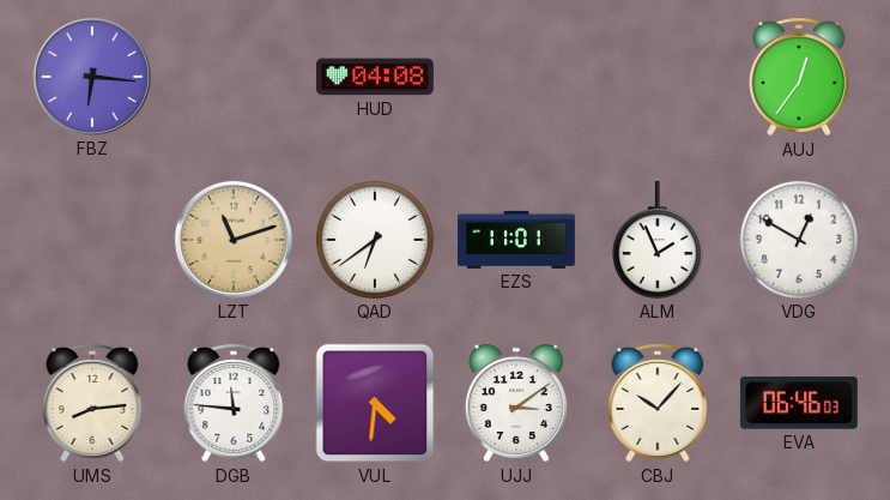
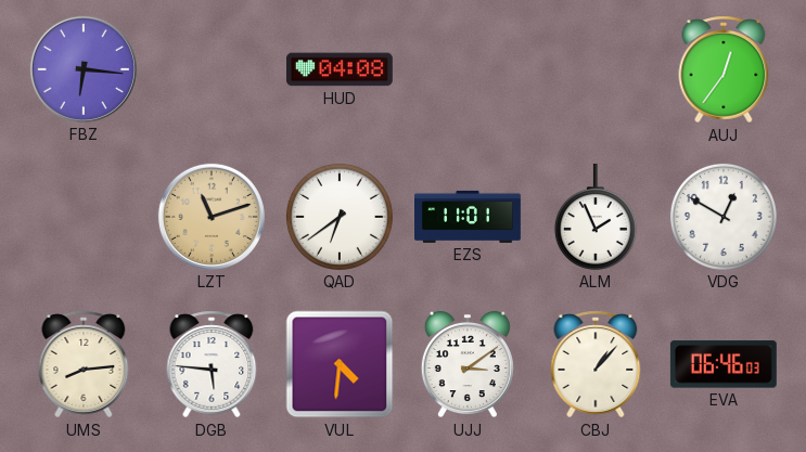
DGB: 11:46 -> 5:46
CBJ: 10:07 -> 1:07
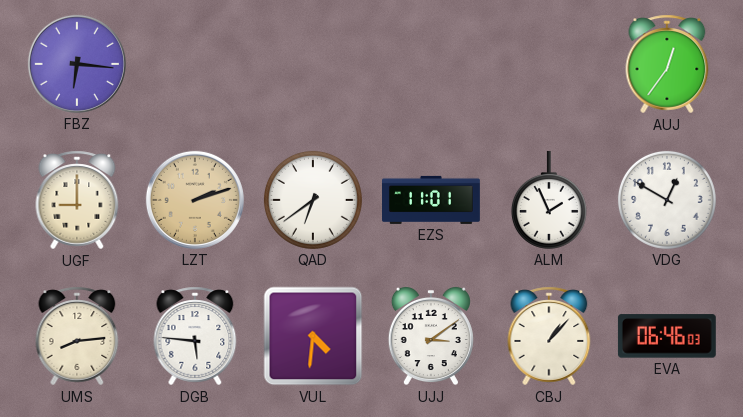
HUD: 04:08 -> none
UGF: none -> 9:00
LZT: 11:12 -> 2:12
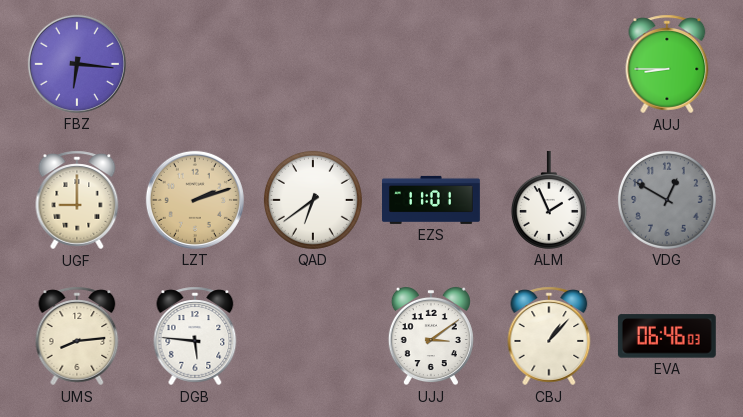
AUJ: 12:36 -> 8:45
VDG dial: white -> grey
VUL: 4:31 -> none
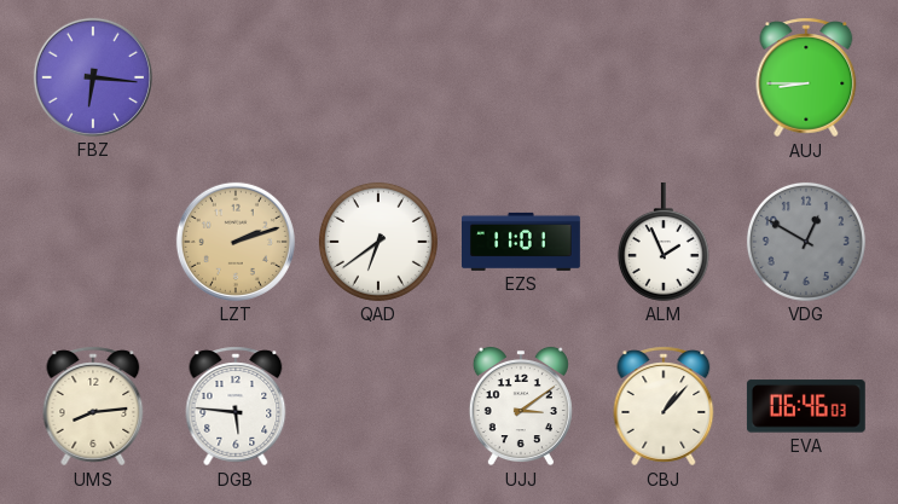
UGF: 9:00 -> none
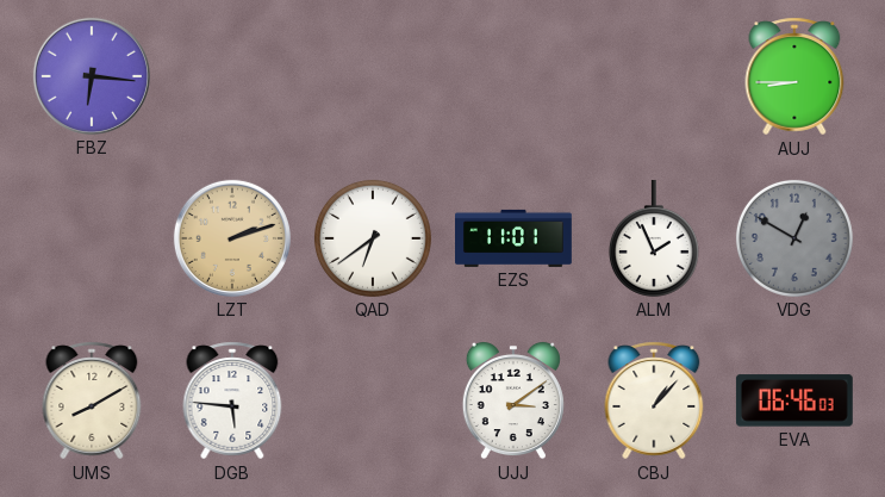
UMS: 8:14 -> 8:10
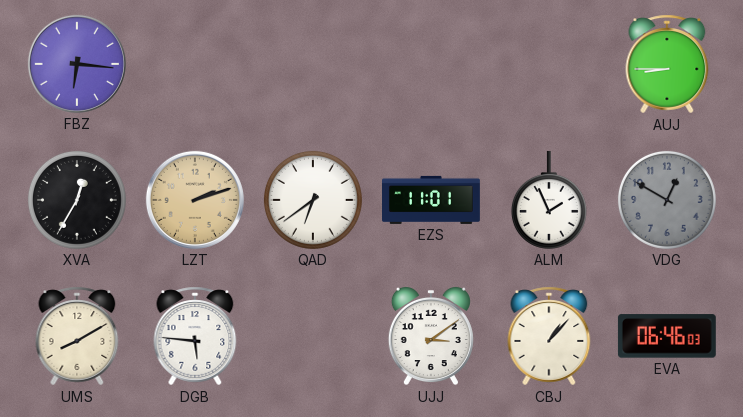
XVA: none -> 12:35
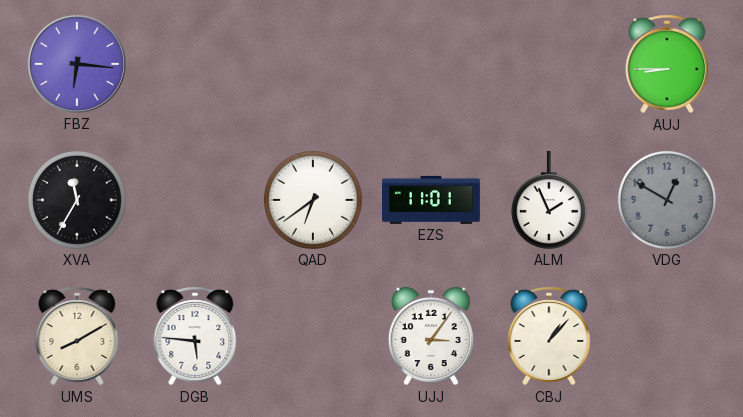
XVA: 12:35 -> 11:35
LZT: 2:12 -> none
UJJ: 3:09 -> 3:06
EVA: 06:46 -> none
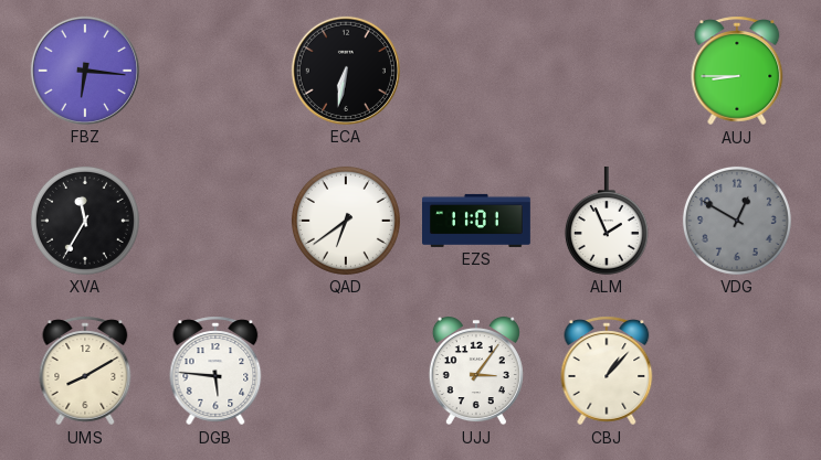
ECA: none -> 6:32
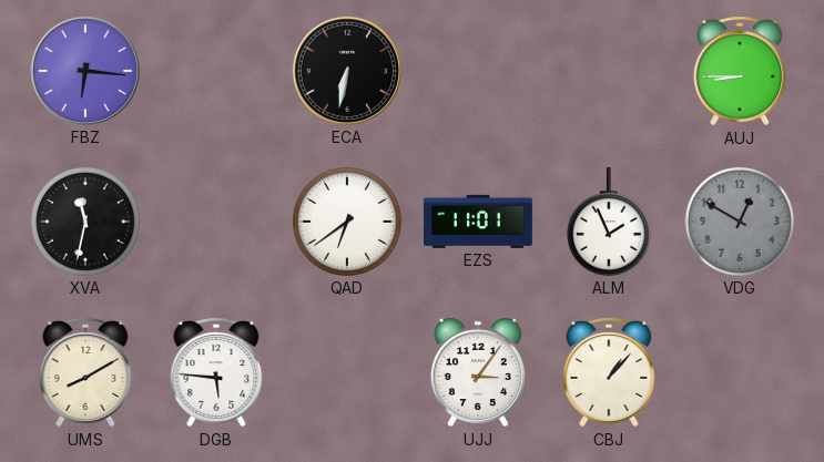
XVA: 11:35 -> 11:32
